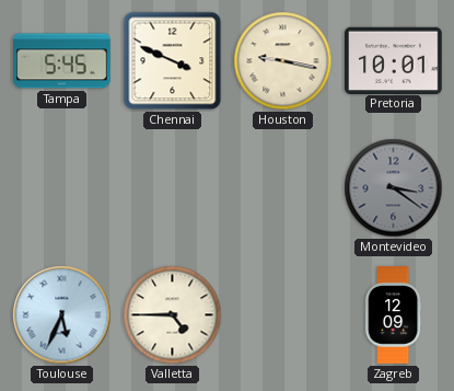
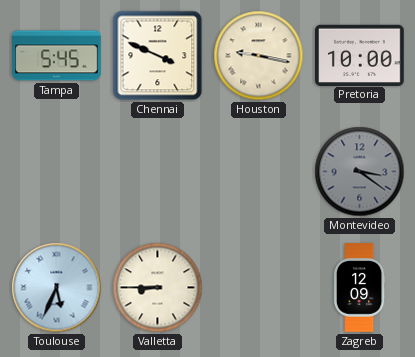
Pretoria: 10:01 -> 10:00
Valletta: 4:45 -> 8:45
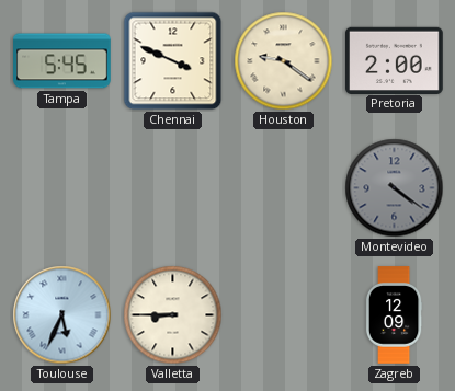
Houston: 9:17 -> 9:21
Pretoria: 10:00 -> 2:00
Montevideo: 3:21 -> 4:21
